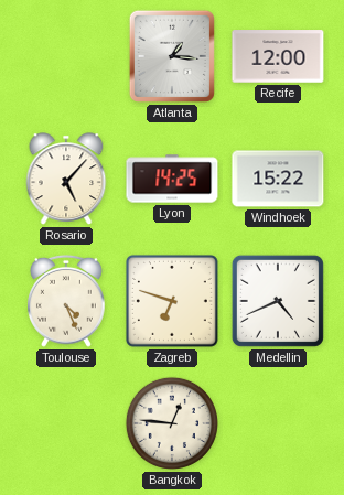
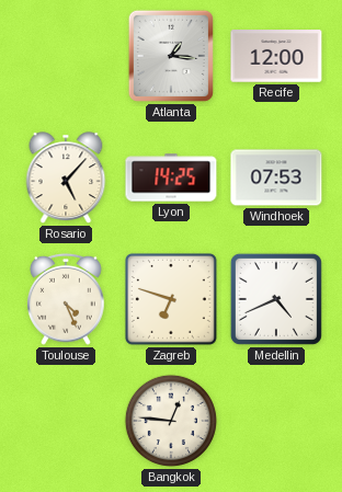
Windhoek: 15:22 -> 07:53
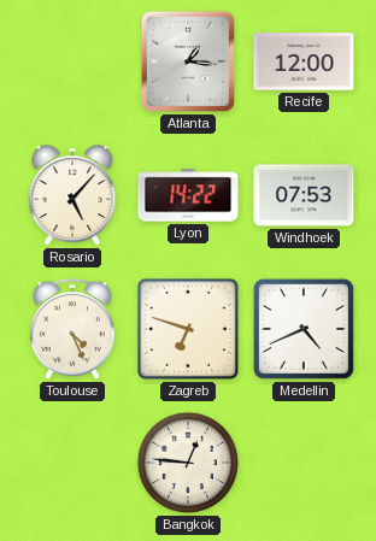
Lyon: 14:25 -> 14:22
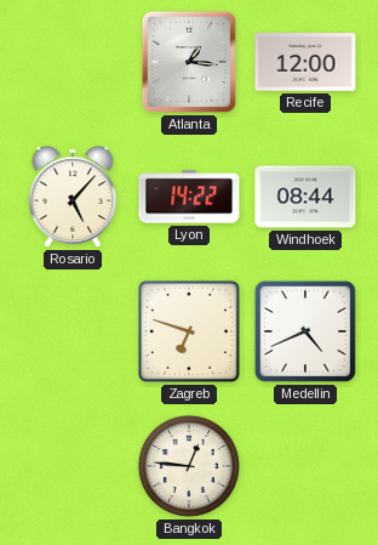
Windhoek: 07:53 -> 08:44
Toulouse: 4:26 -> none
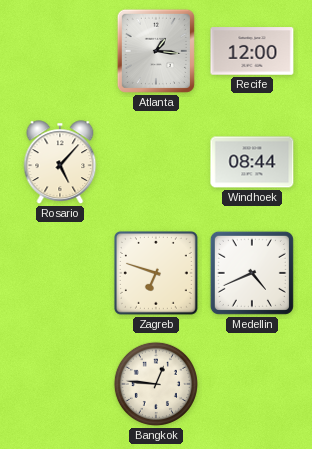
Lyon: 14:22 -> none
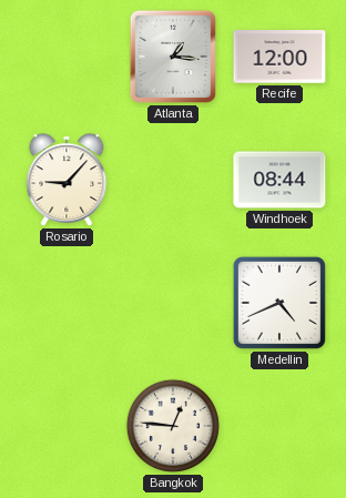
Rosario: 5:07 -> 9:07
Zagreb: 6:48 -> none
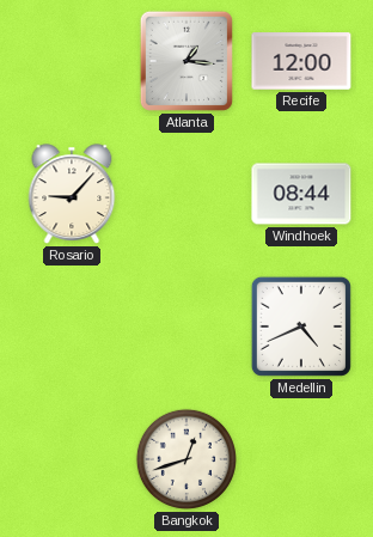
Bangkok: 12:46 -> 12:42
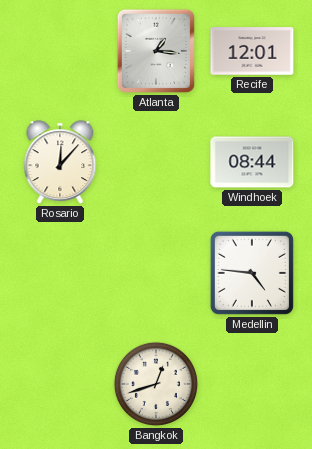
Recife: 12:00 -> 12:01
Rosario: 9:07 -> 12:07
Medellin: 4:41 -> 4:46
